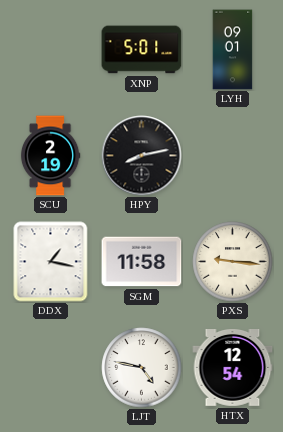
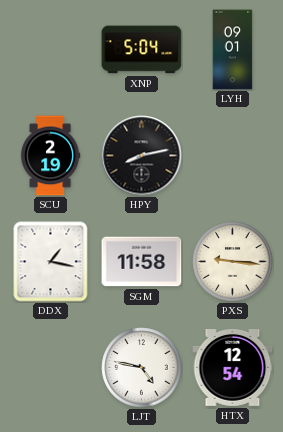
XNP: 5:01 -> 5:04
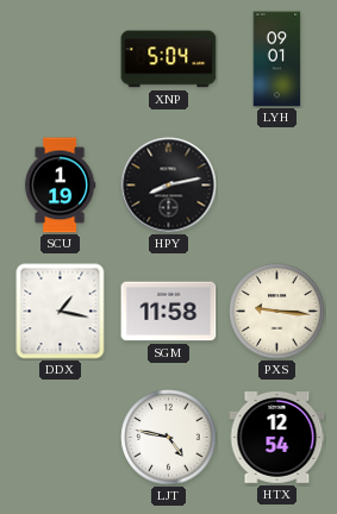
SCU: 2:19 -> 1:19
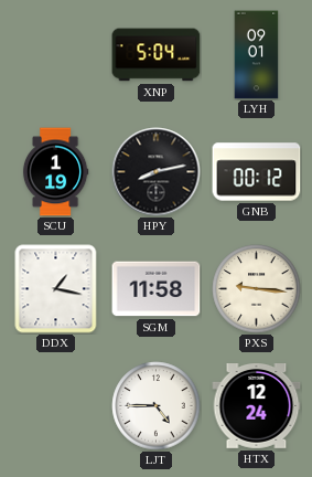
GNB: none -> 00:12
LJT: 4:47 -> 4:45
HTX: 12:54 -> 12:24
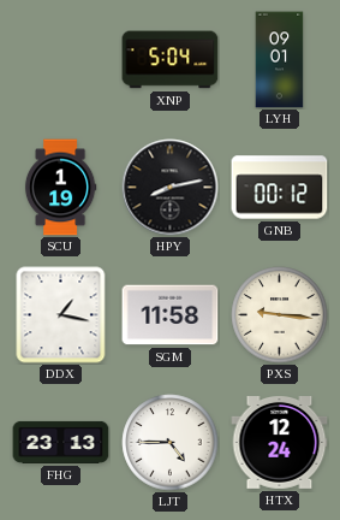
FHG: none -> 23:13
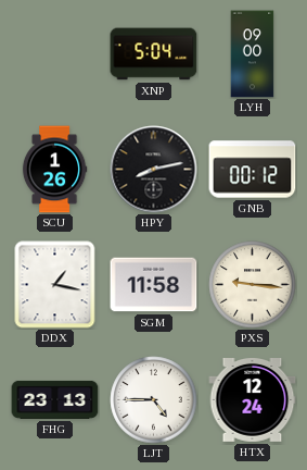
LYH: 09:01 -> 09:00
SCU: 1:19 -> 1:26
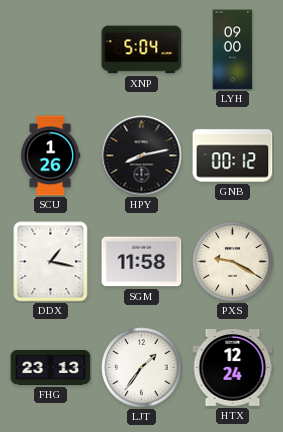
PXS: 9:16 -> 9:20
LJT: 4:45 -> 1:36
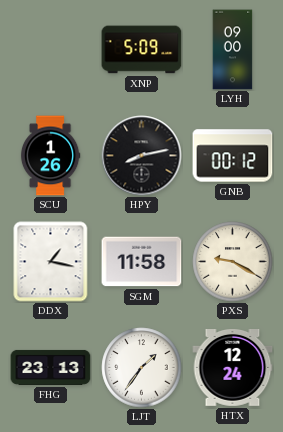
XNP: 5:04 -> 5:09
